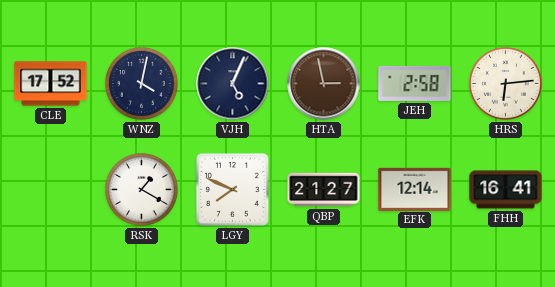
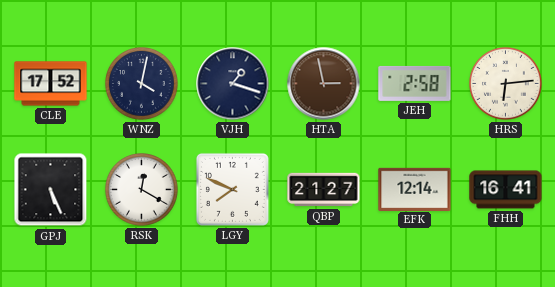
VJH: 5:04 -> 1:18
GPJ: none -> 5:26
RSK: 1:20 -> 12:20
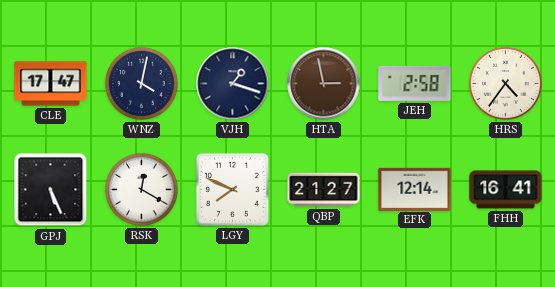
CLE: 17:52 -> 17:47
HRS: 6:14 -> 4:36
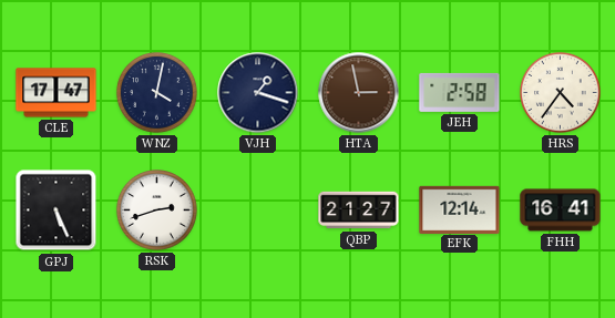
RSK: 12:20 -> 2:42
LGY: 7:49 -> none
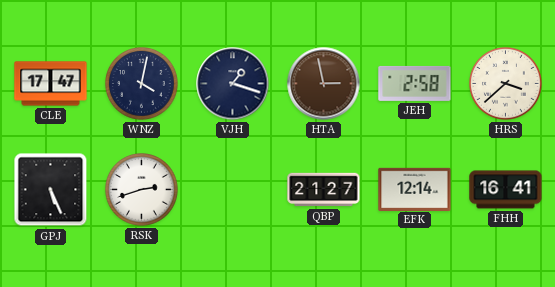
HRS: 4:36 -> 3:38
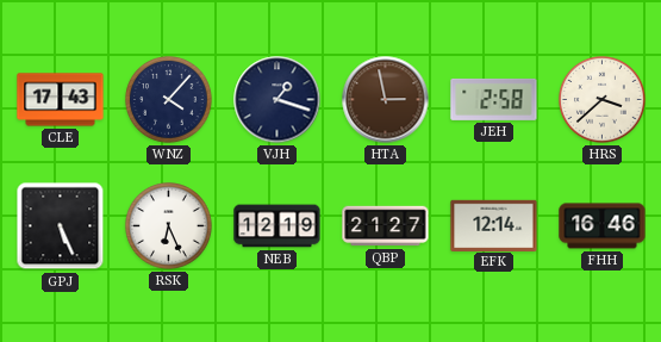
CLE: 17:47 -> 17:43
WNZ: 4:02 -> 4:07
RSK: 2:42 -> 6:26
NEB: none -> 12:19
FHH: 16:41 -> 16:46
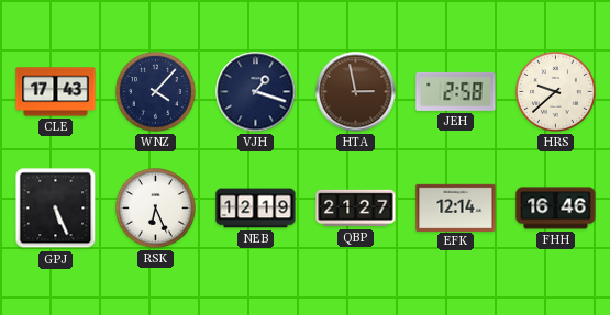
HRS: 3:38 -> 9:38
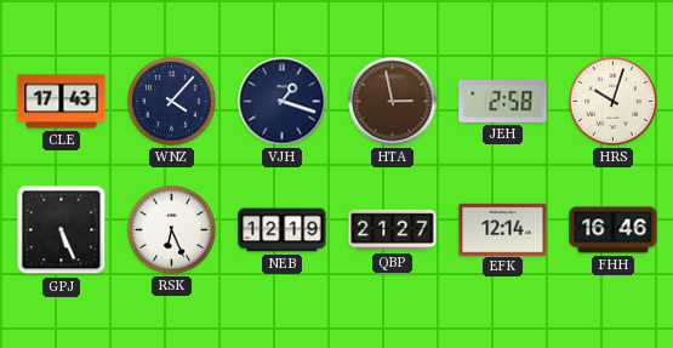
HRS: 9:38 -> 10:03
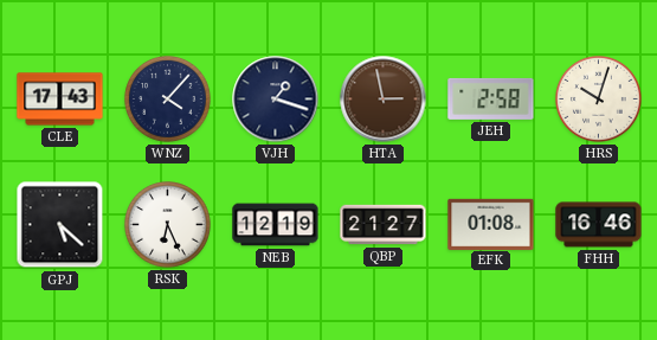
GPJ: 5:26 -> 5:22
EFK: 12:14 -> 01:08
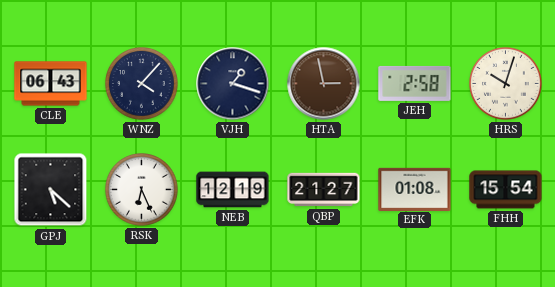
CLE: 17:43 -> 06:43
FHH: 16:46 -> 15:54
